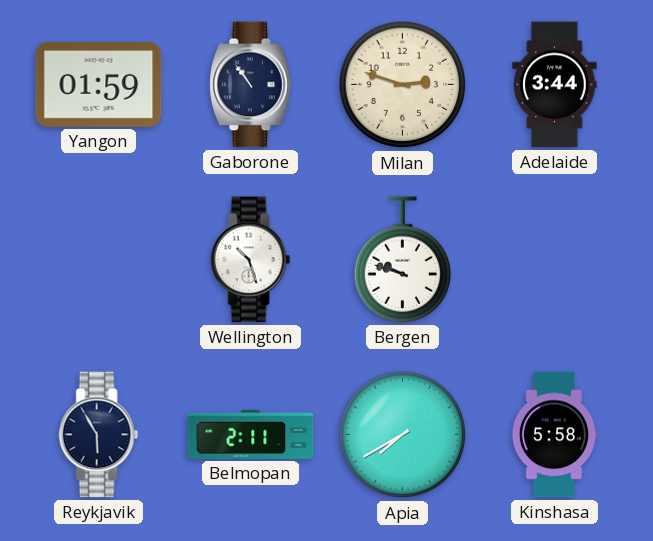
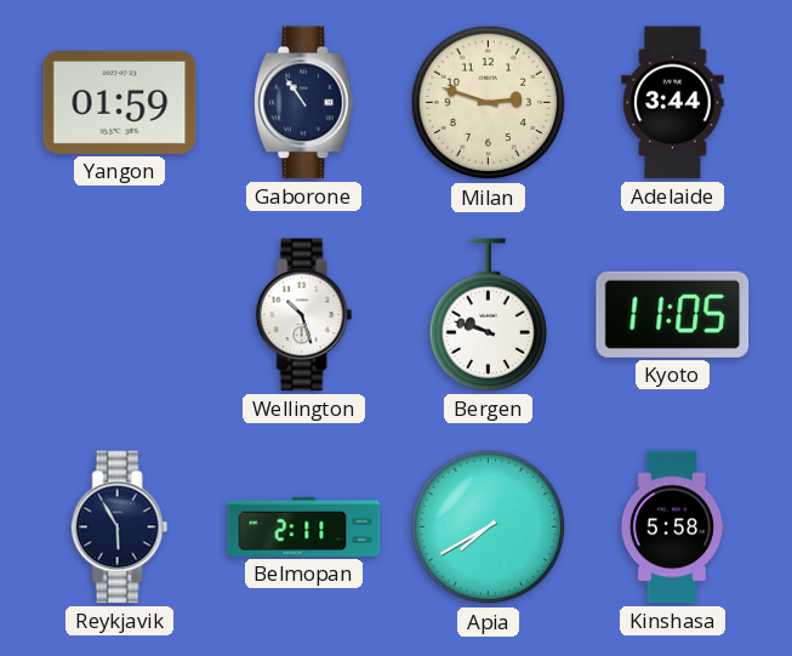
Kyoto: none -> 11:05
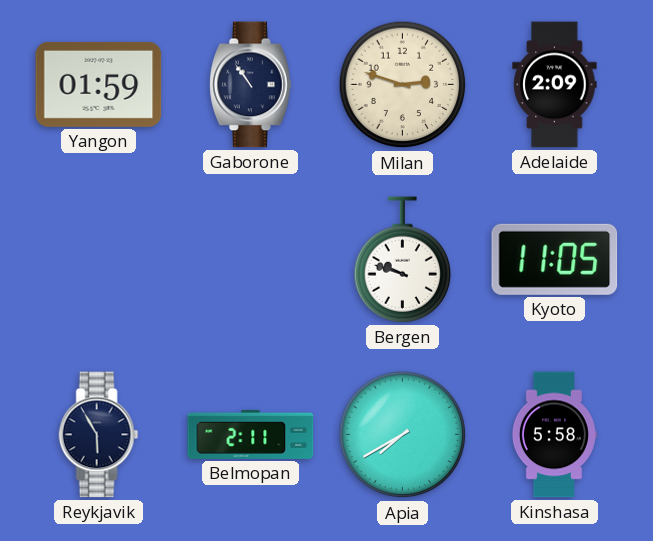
Adelaide: 3:44 -> 2:09
Wellington: 10:27 -> none
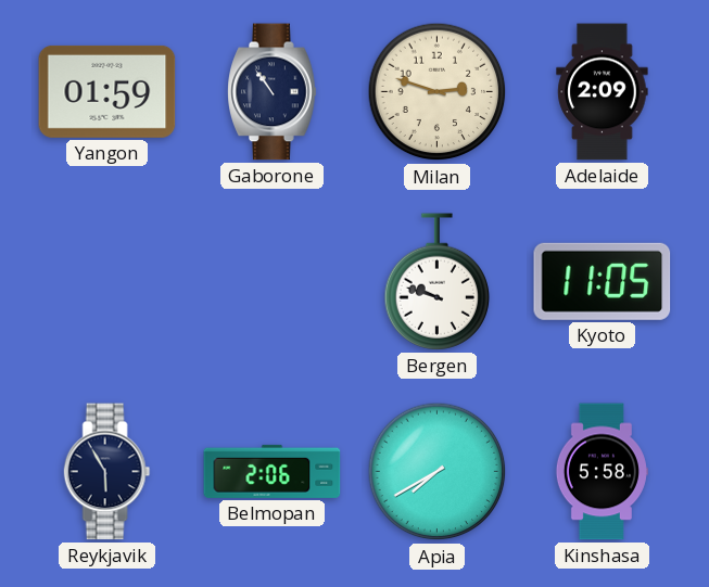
Belmopan: 2:11 -> 2:06
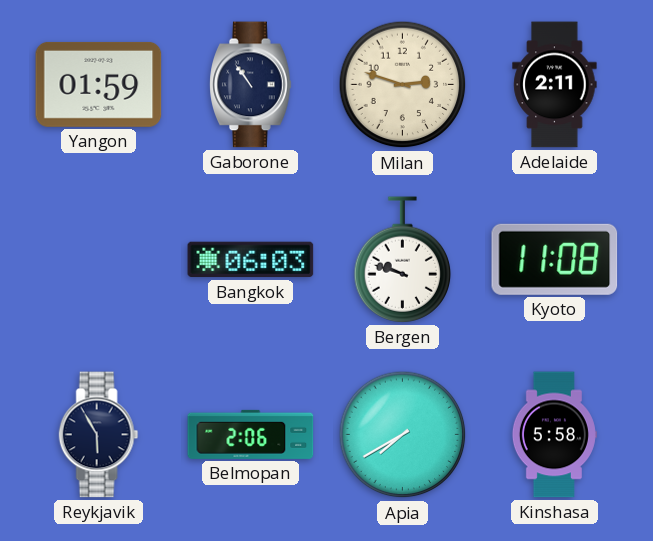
Adelaide: 2:09 -> 2:11
Bangkok: none -> 06:03
Kyoto: 11:05 -> 11:08
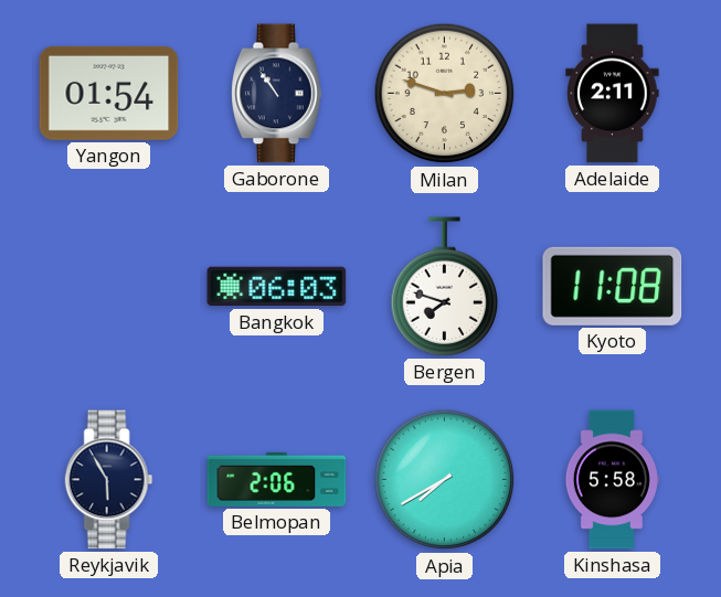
Yangon: 01:59 -> 01:54
Bergen: 9:48 -> 7:48
